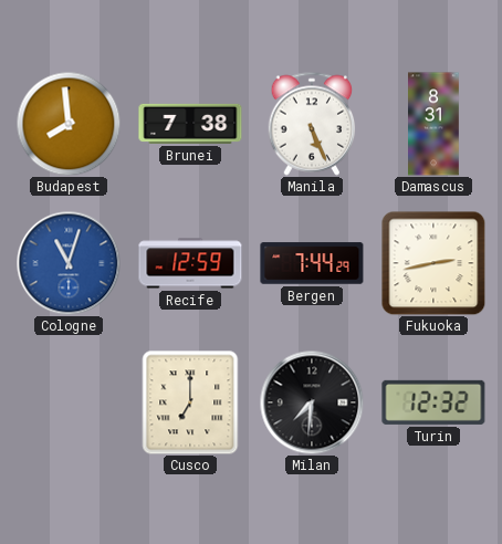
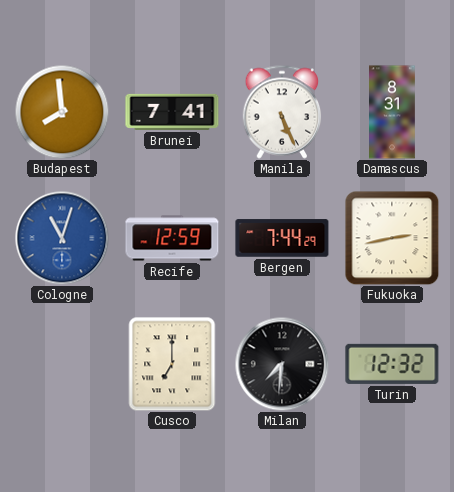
Brunei: 7:38 -> 7:41
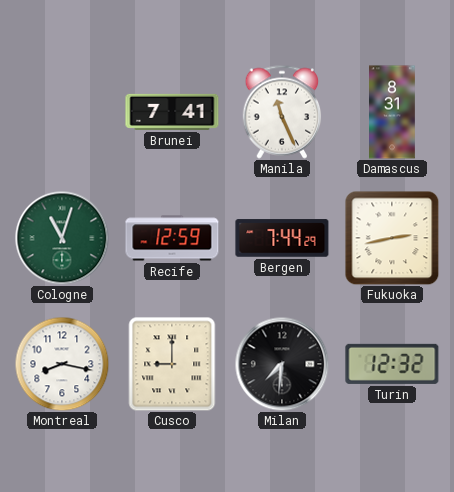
Budapest: 7:59 -> none
Manila: 5:26 -> 11:26
Cologne dial: blue -> green
Montreal: none -> 8:17
Cusco: 7:00 -> 9:00
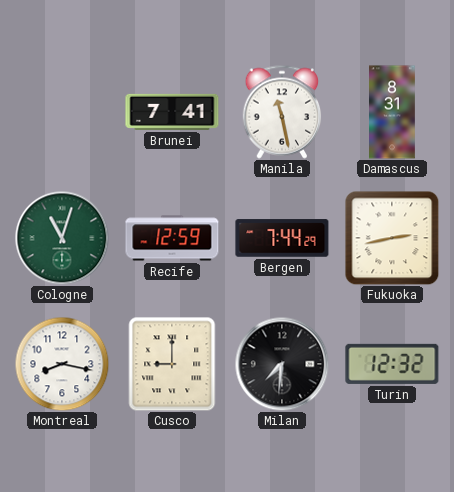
Manila: 11:26 -> 11:28
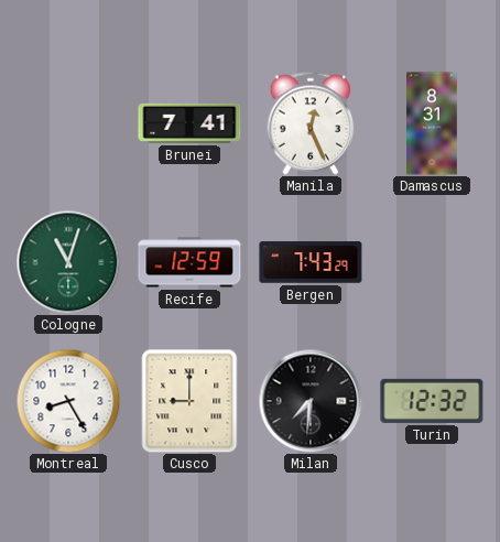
Manila: 11:28 -> 12:26
Bergen: 7:44 -> 7:43
Fukuoka: 2:43 -> none
Montreal: 8:17 -> 8:25
